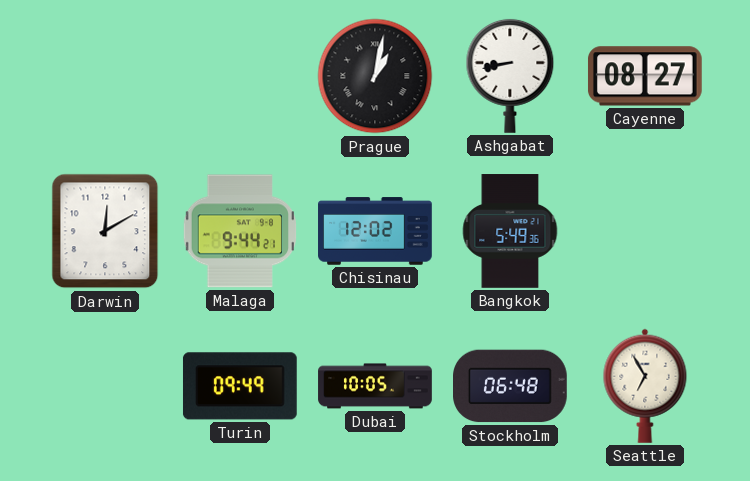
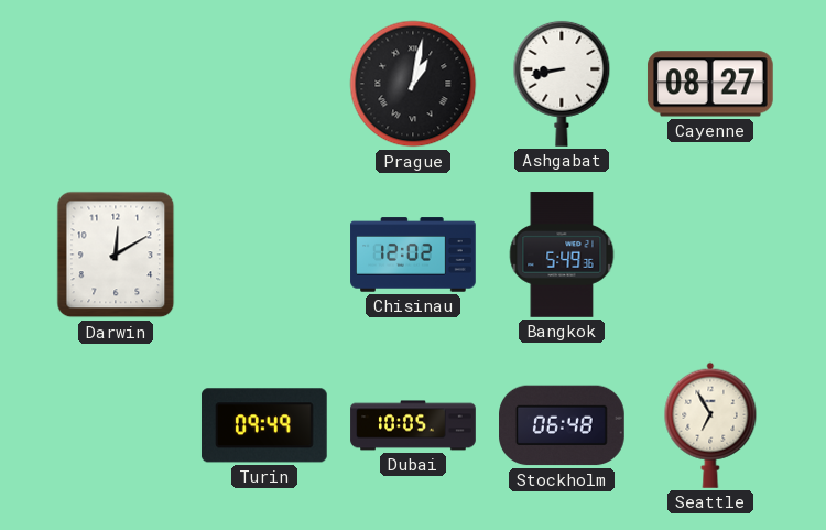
Malaga: 9:44 -> none
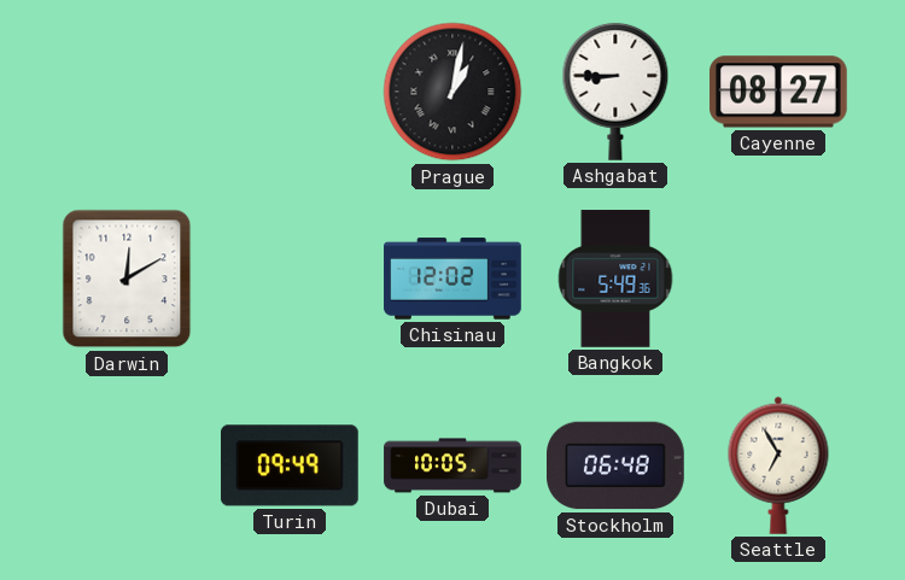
Ashgabat: 8:43 -> 8:45
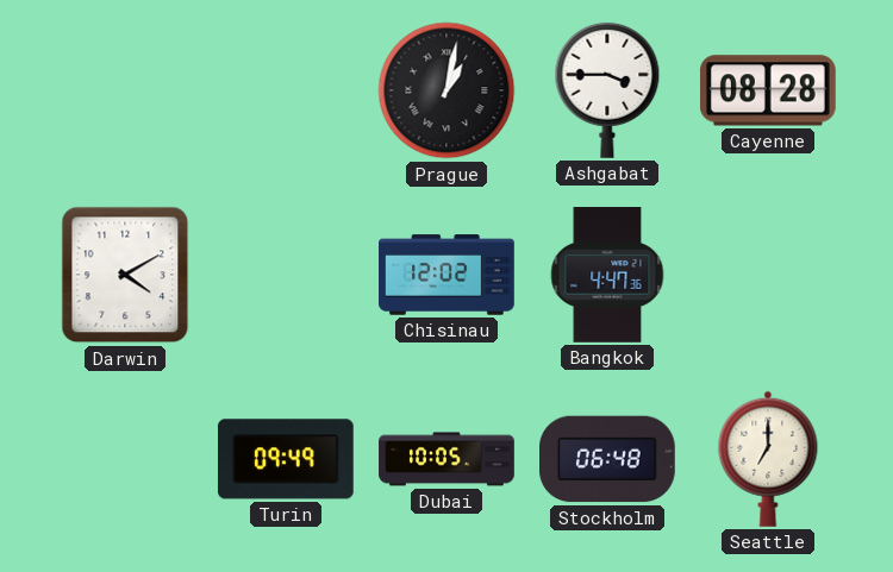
Ashgabat: 8:45 -> 3:45
Cayenne: 08:27 -> 08:28
Darwin: 12:10 -> 4:10
Bangkok: 5:49 -> 4:47
Seattle: 6:55 -> 7:00
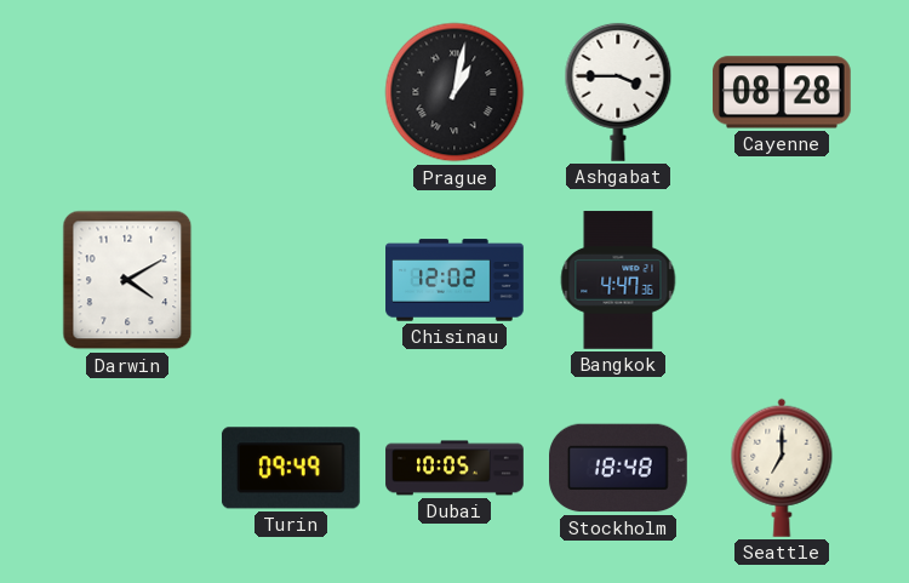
Stockholm: 06:48 -> 18:48
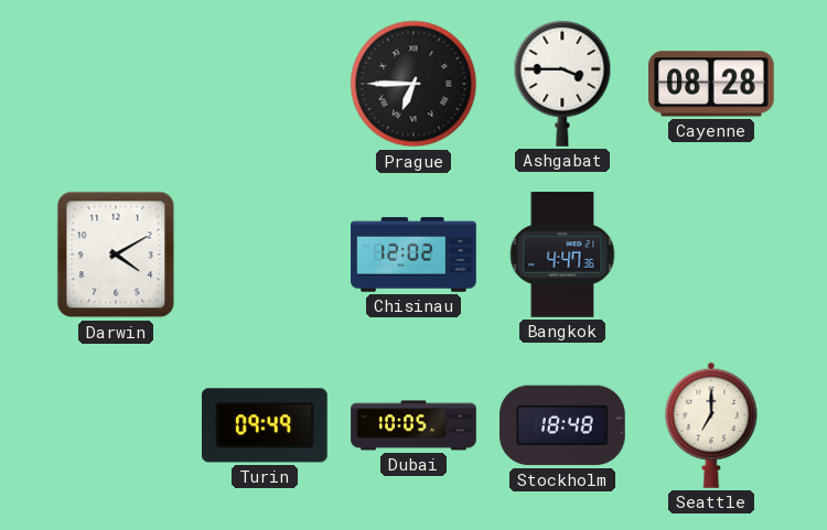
Prague: 1:02 -> 6:45
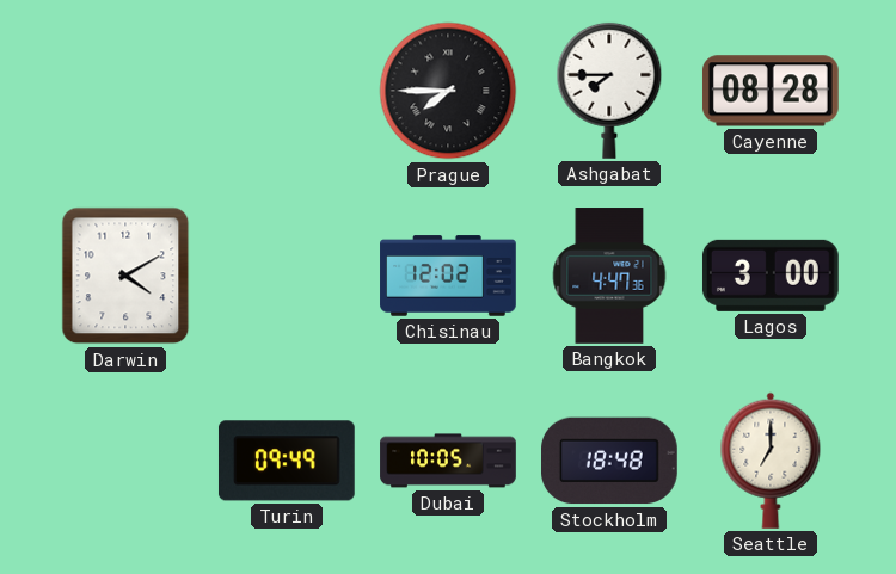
Prague: 6:45 -> 7:45
Ashgabat: 3:45 -> 7:45
Lagos: none -> 3:00
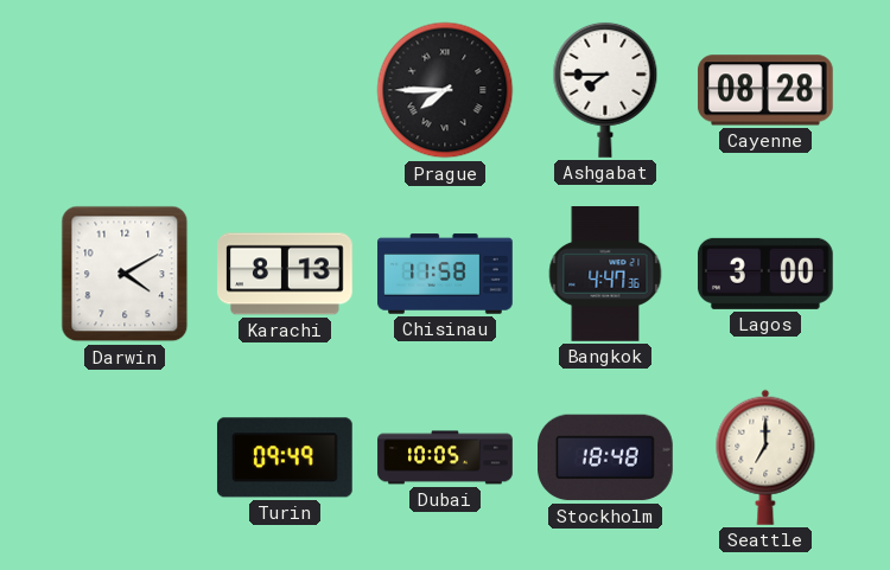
Karachi: none -> 8:13
Chisinau: 12:02 -> 11:58
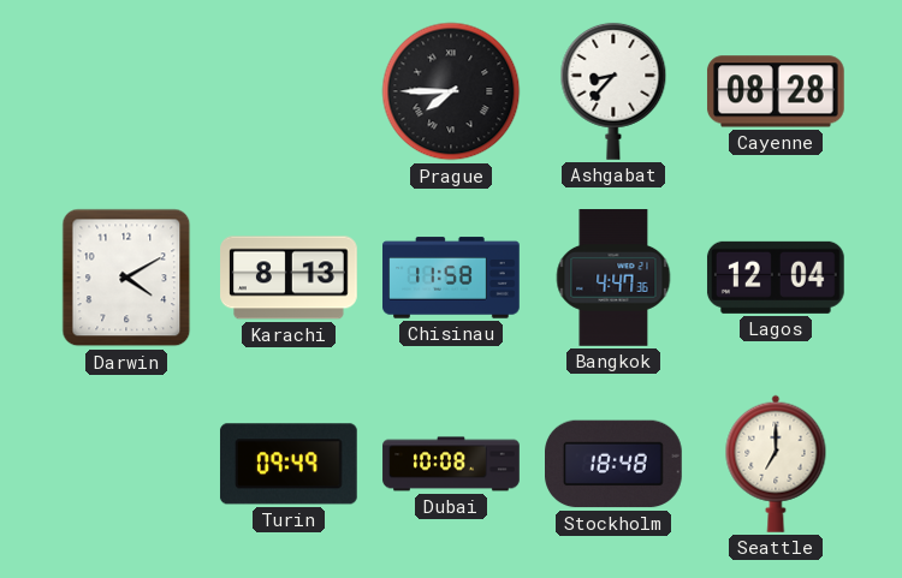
Ashgabat: 7:45 -> 8:37
Lagos: 3:00 -> 12:04
Dubai: 10:05 -> 10:08
